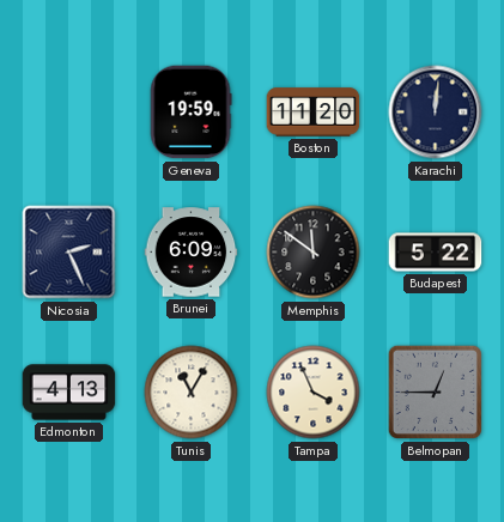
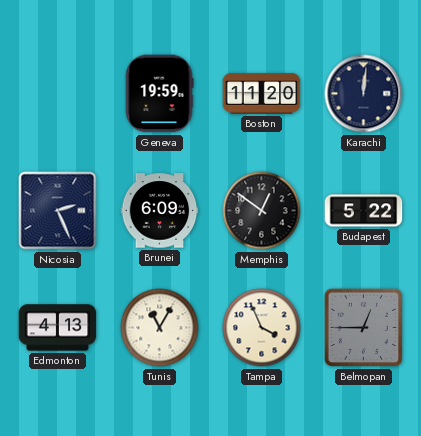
Memphis: 11:51 -> 12:51
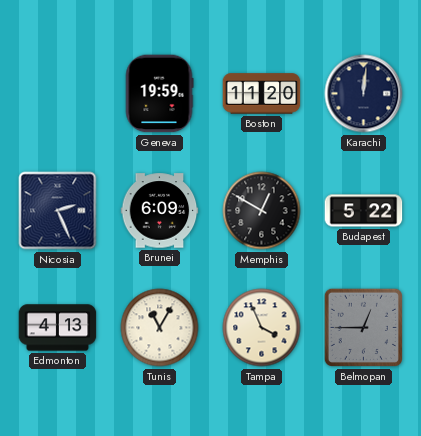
Memphis: 12:51 -> 12:50
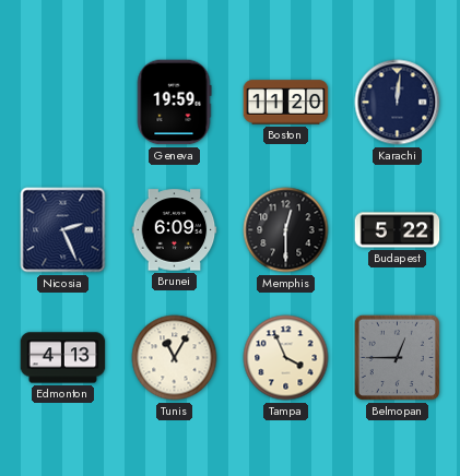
Memphis: 12:50 -> 12:30
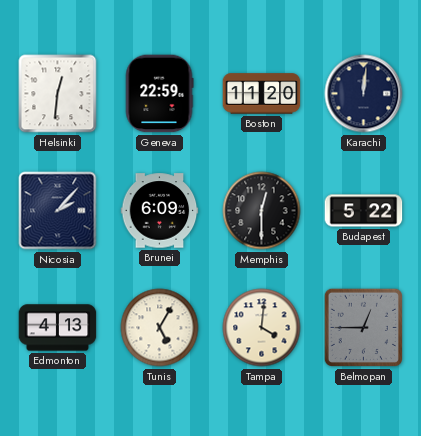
Helsinki: none -> 12:31
Geneva: 19:59 -> 22:59
Nicosia: 2:26 -> 2:07
Tunis: 11:05 -> 5:05
Tampa: 3:56 -> 4:01
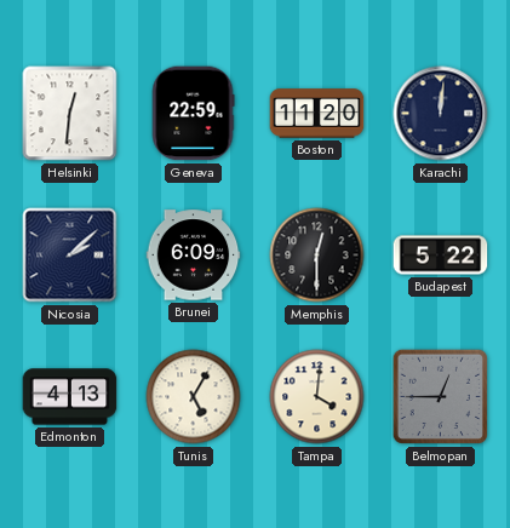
Nicosia: 2:07 -> 2:08
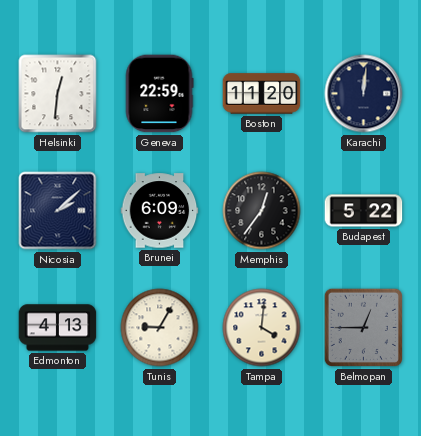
Memphis: 12:30 -> 12:36
Tunis: 5:05 -> 9:05
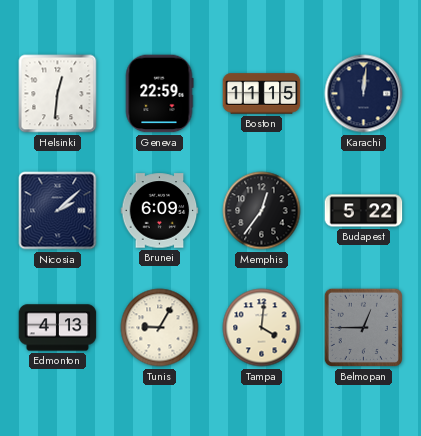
Boston: 11:20 -> 11:15
